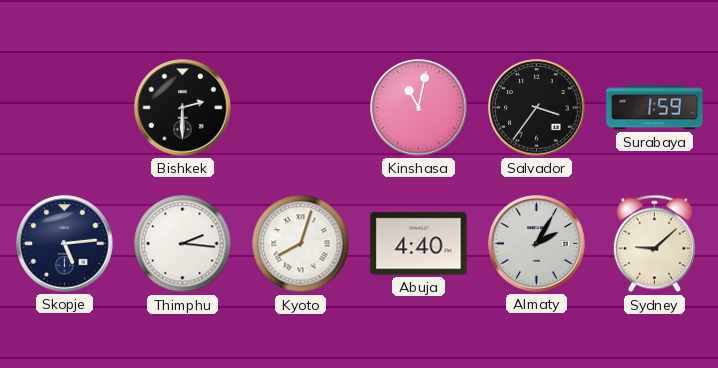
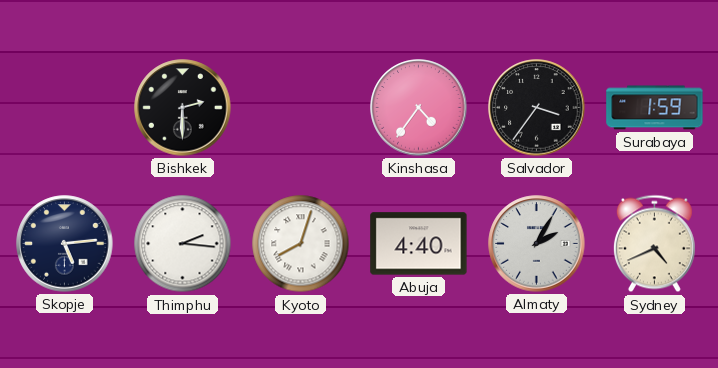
Kinshasa: 11:02 -> 4:36
Sydney: 9:08 -> 4:41
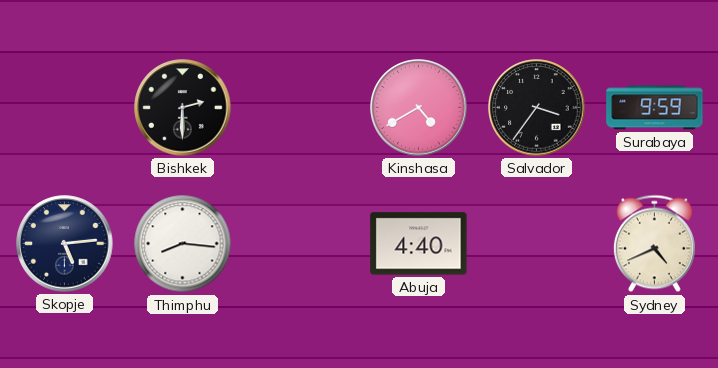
Kinshasa: 4:36 -> 4:40
Surabaya: 1:59 -> 9:59
Thimphu: 2:16 -> 8:16
Kyoto: 8:03 -> none
Almaty: 2:05 -> none
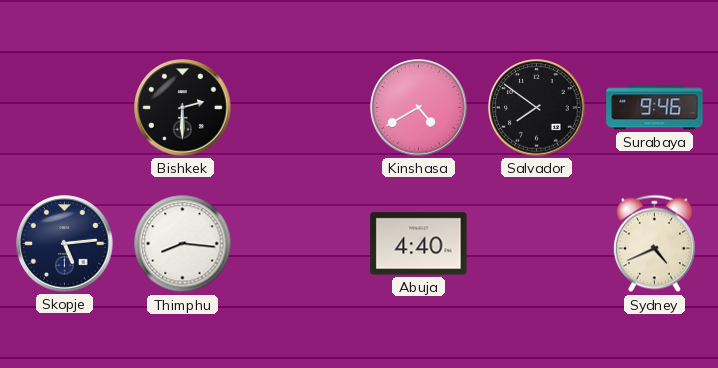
Salvador: 3:36 -> 7:51
Surabaya: 9:59 -> 9:46
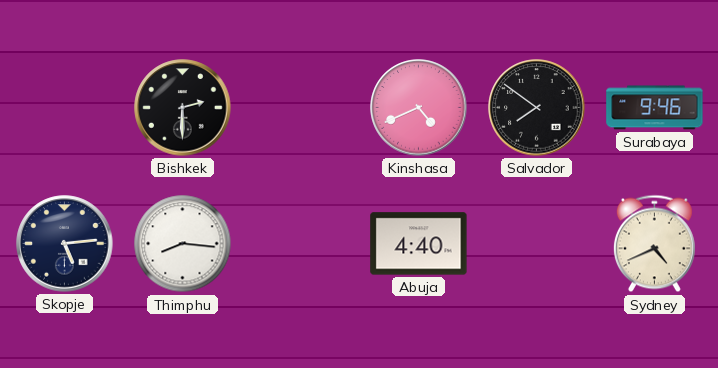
Kinshasa: 4:40 -> 4:41
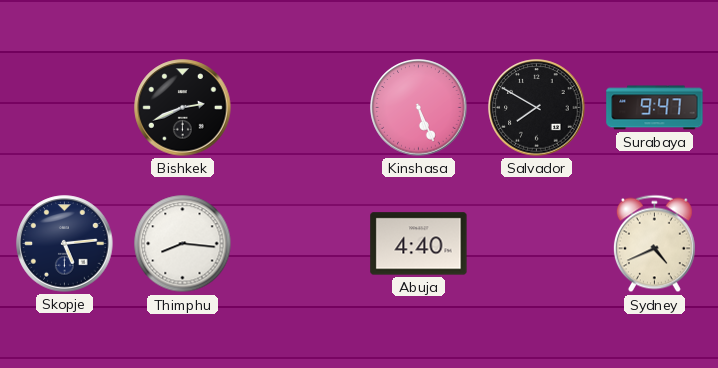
Bishkek: 2:30 -> 2:41
Kinshasa: 4:41 -> 5:26
Salvador: 7:51 -> 7:50
Surabaya: 9:46 -> 9:47
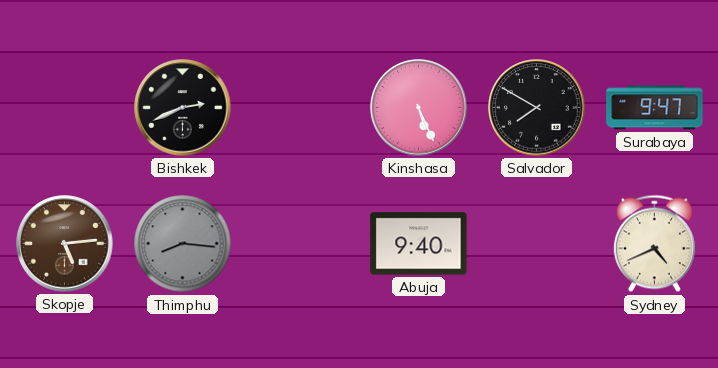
Skopje dial: navy -> brown
Thimphu dial: white -> grey
Abuja: 4:40 -> 9:40
